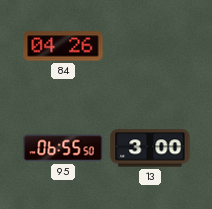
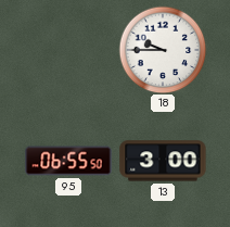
84: 04:26 -> none
18: none -> 9:45
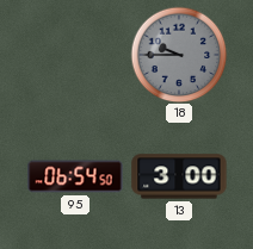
18 dial: white -> grey
95: 06:55 -> 06:54
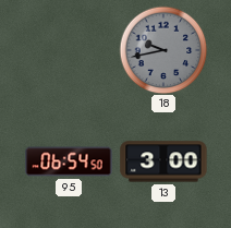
18: 9:45 -> 9:43
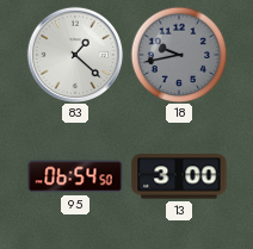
83: none -> 1:22
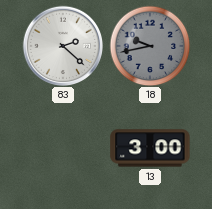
83: 1:22 -> 2:22
95: 06:54 -> none
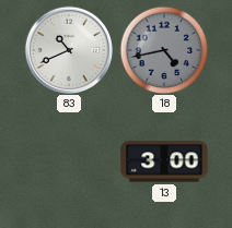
83: 2:22 -> 10:41
18: 9:43 -> 4:43
